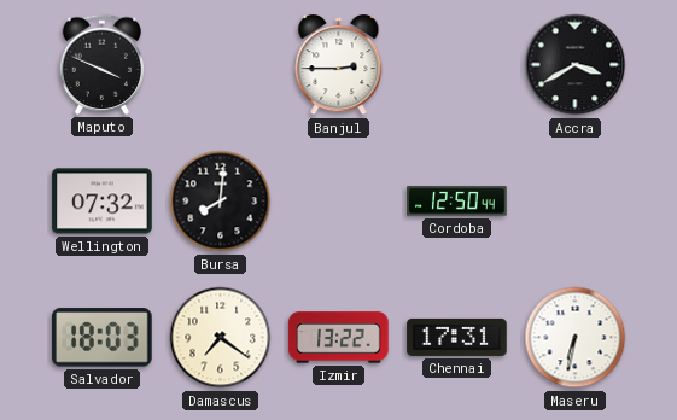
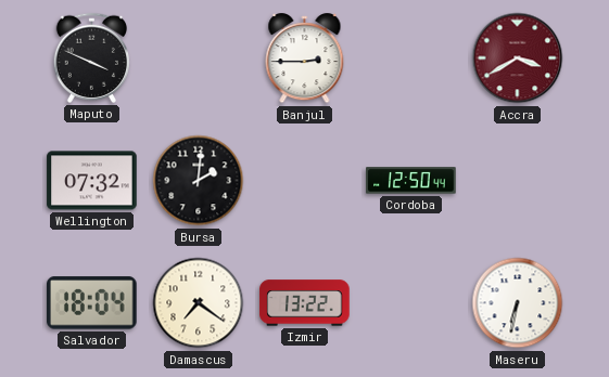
Accra dial: black -> burgundy
Bursa: 8:01 -> 2:01
Salvador: 18:03 -> 18:04
Chennai: 17:31 -> none
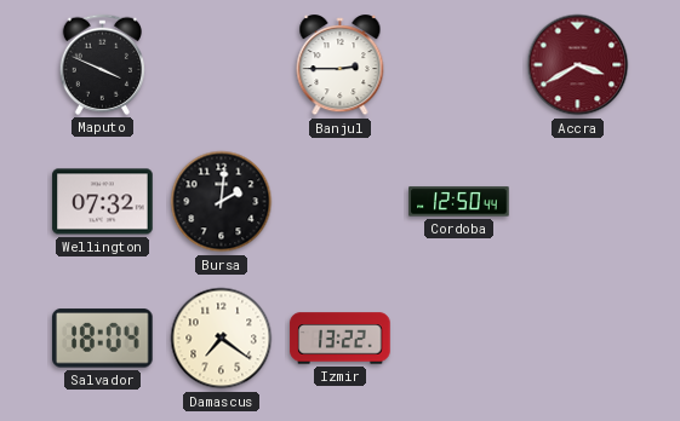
Maseru: 6:32 -> none
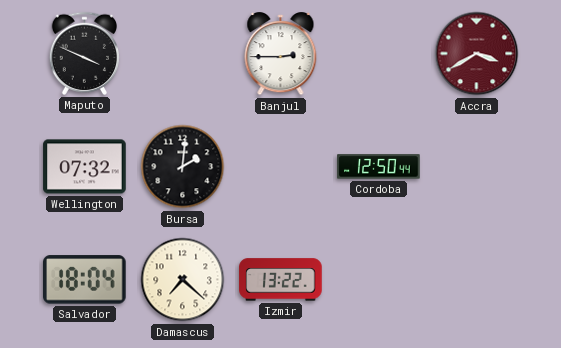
Damascus: 7:21 -> 7:22
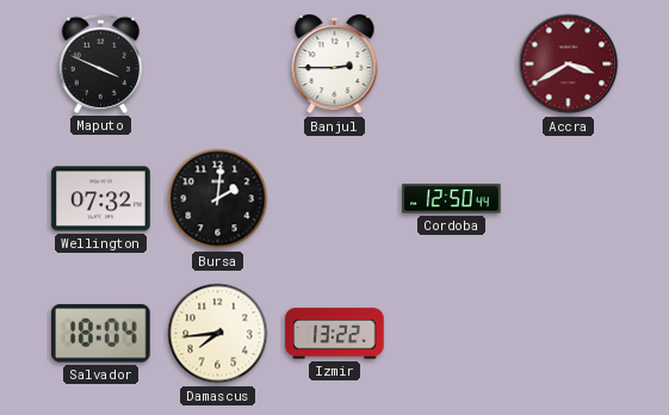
Damascus: 7:22 -> 7:44
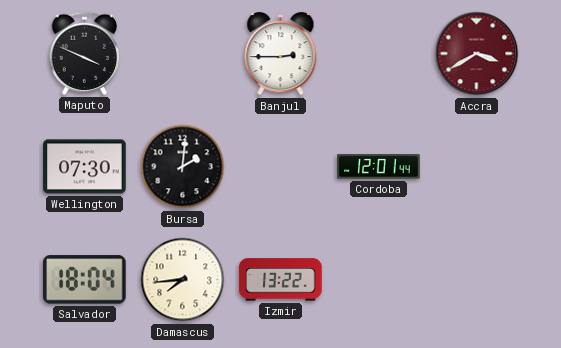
Wellington: 07:32 -> 07:30
Cordoba: 12:50 -> 12:01
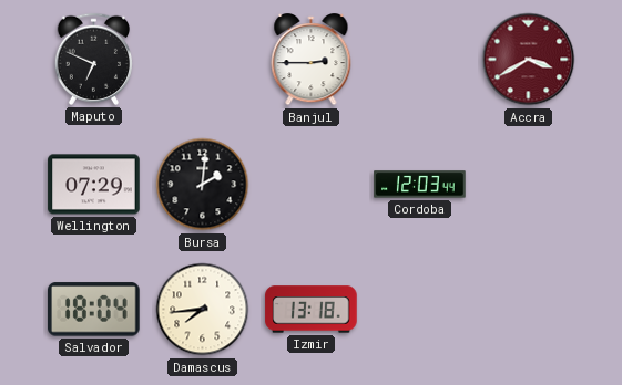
Maputo: 3:49 -> 6:49
Wellington: 07:30 -> 07:29
Cordoba: 12:01 -> 12:03
Izmir: 13:22 -> 13:18
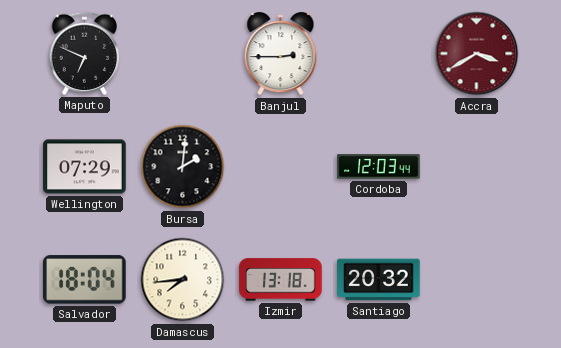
Santiago: none -> 20:32
